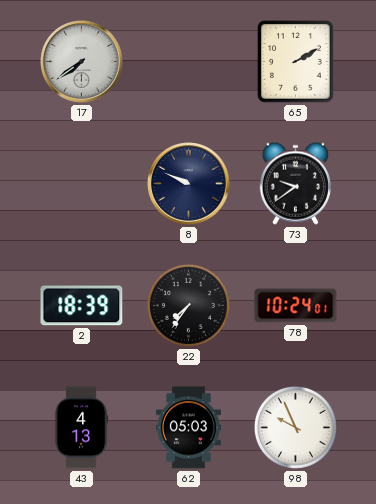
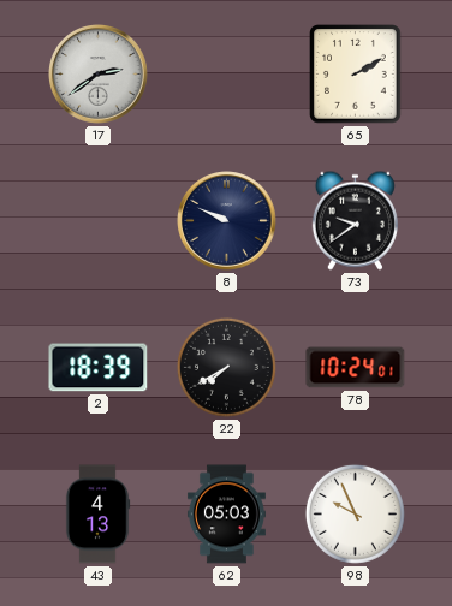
17: 7:39 -> 2:39
22: 7:36 -> 7:40
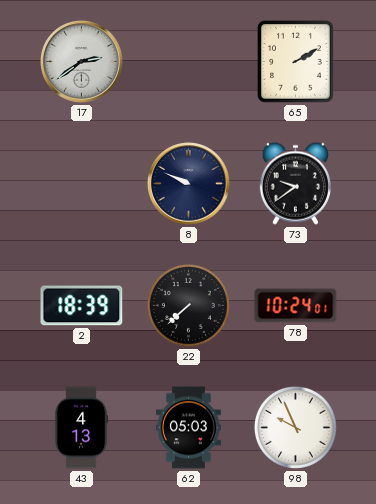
22: 7:40 -> 7:38
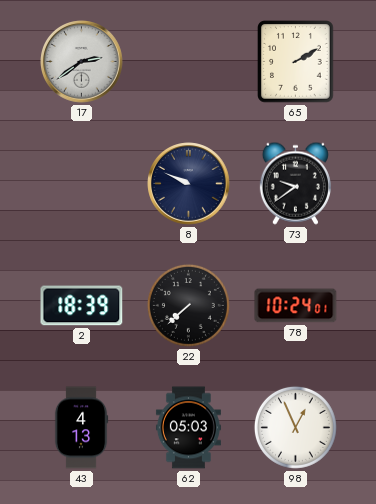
98: 9:56 -> 12:56
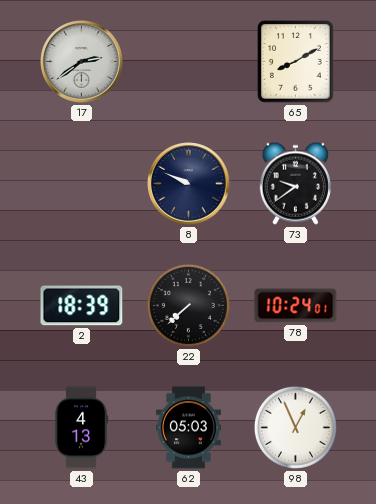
65: 2:10 -> 8:10
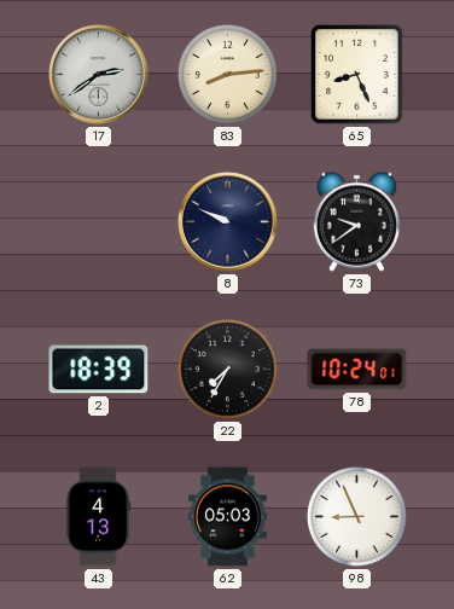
83: none -> 8:14
65: 8:10 -> 8:26
22: 7:38 -> 7:35
98: 12:56 -> 8:56
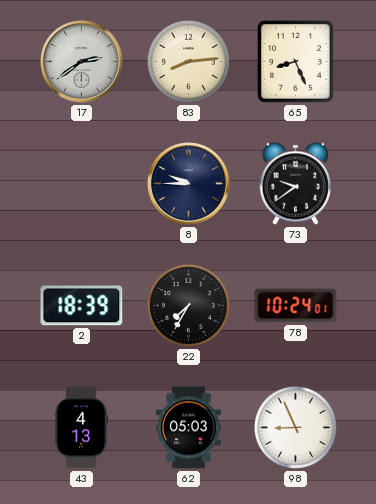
8: 9:49 -> 9:45
